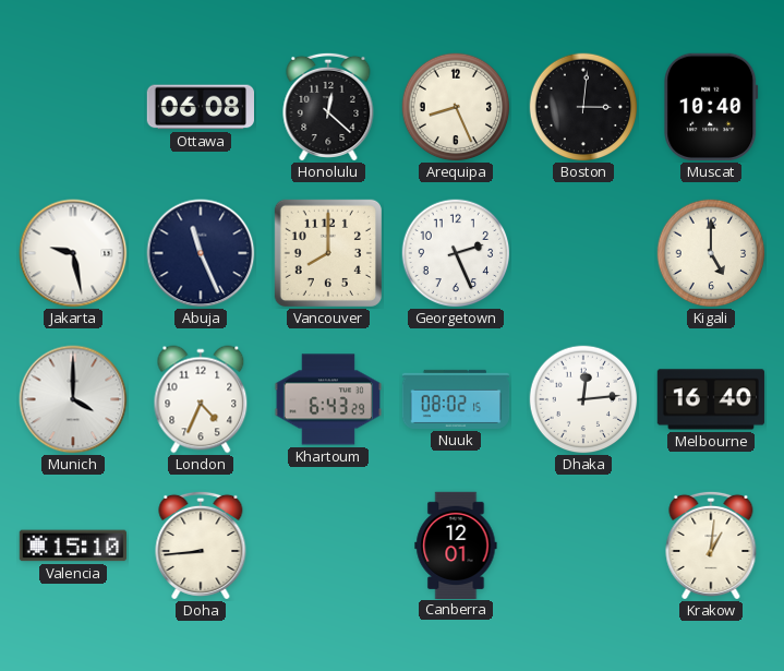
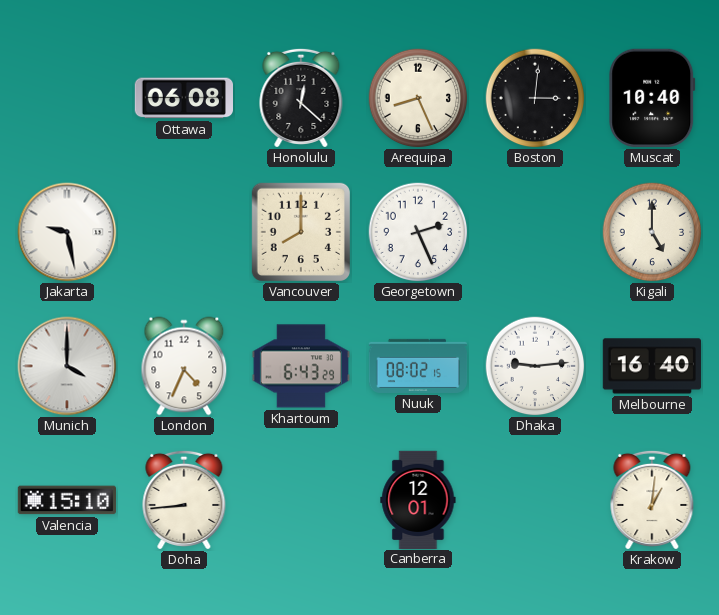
Abuja: 11:26 -> none
Dhaka: 12:14 -> 9:14
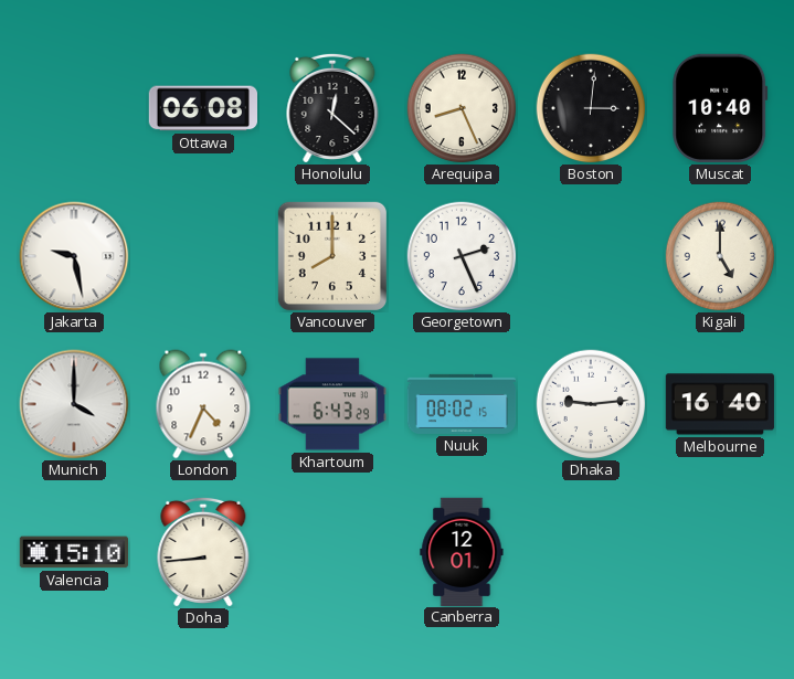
Krakow: 1:01 -> none
